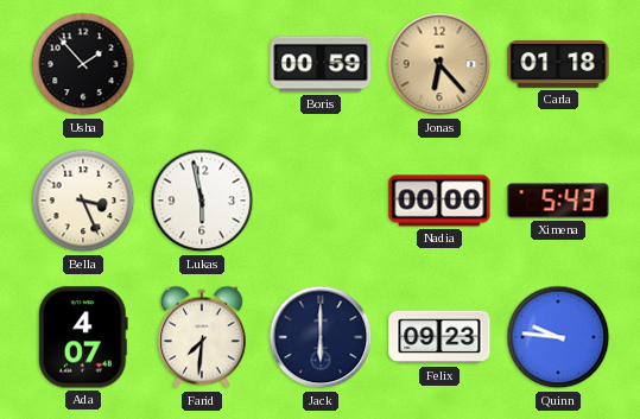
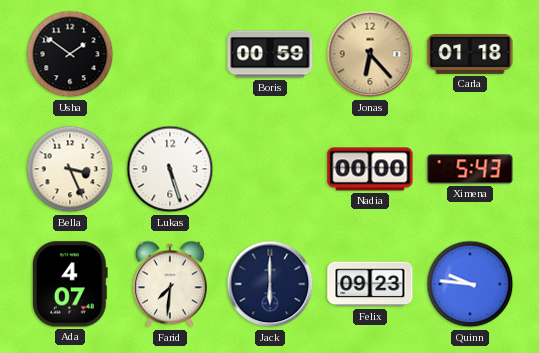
Usha: 1:53 -> 1:51
Lukas: 5:58 -> 5:27
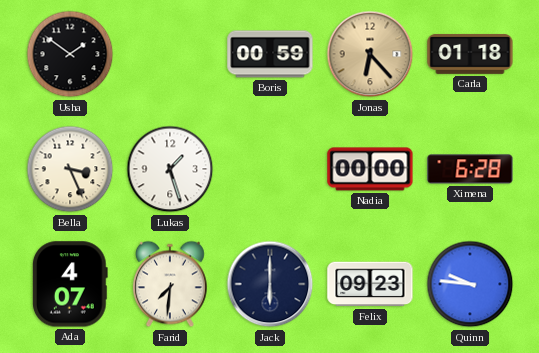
Lukas: 5:27 -> 1:27
Ximena: 5:43 -> 6:28
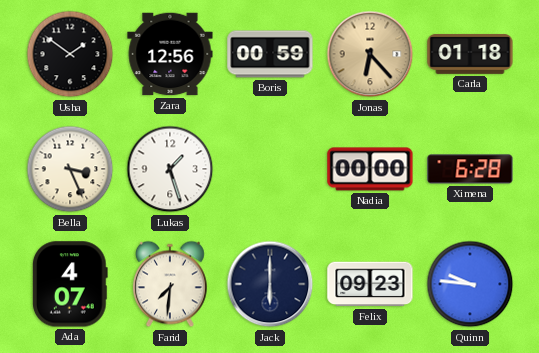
Zara: none -> 12:56
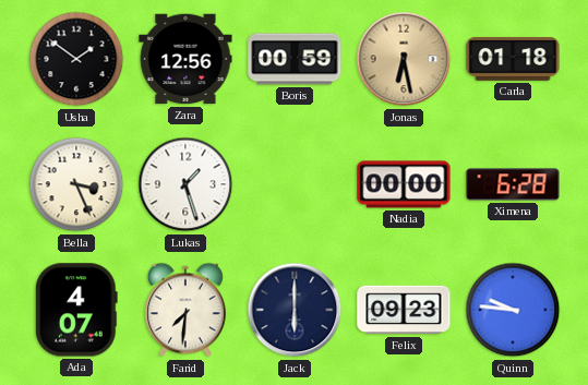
Jonas: 6:23 -> 6:28
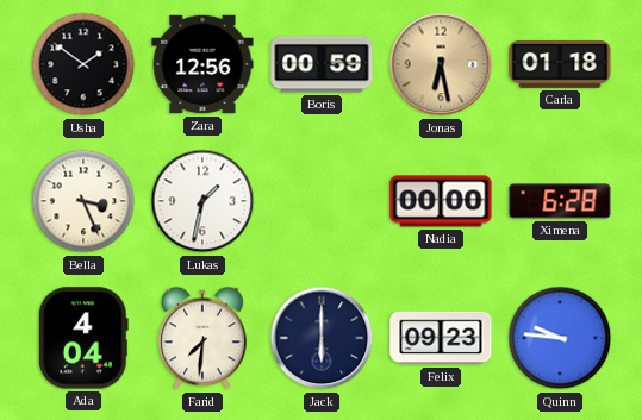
Lukas: 1:27 -> 1:32
Ada: 4:07 -> 4:04
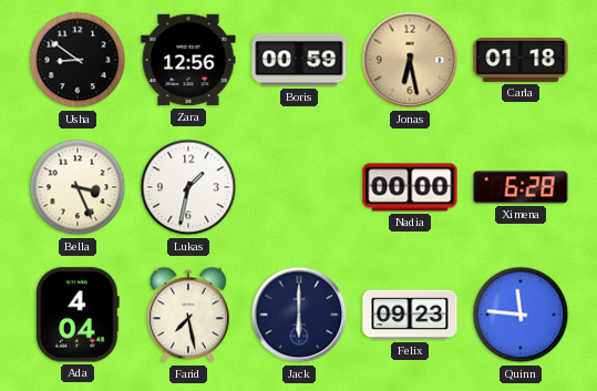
Usha: 1:51 -> 8:51
Farid: 7:31 -> 7:28
Quinn: 9:46 -> 11:46
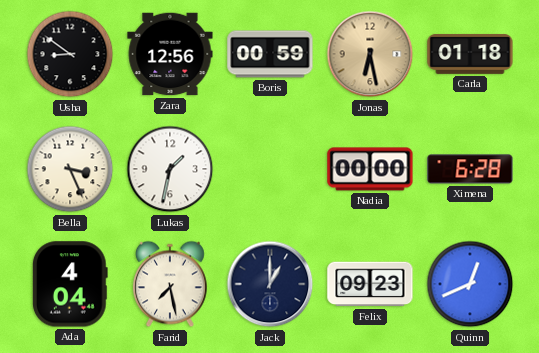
Jack: 6:00 -> 1:00
Quinn: 11:46 -> 12:41
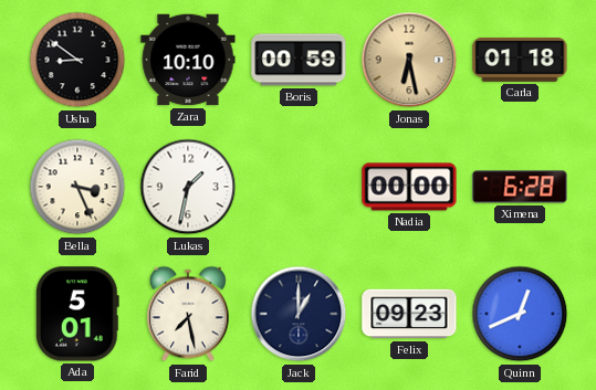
Zara: 12:56 -> 10:10
Ada: 4:04 -> 5:01
